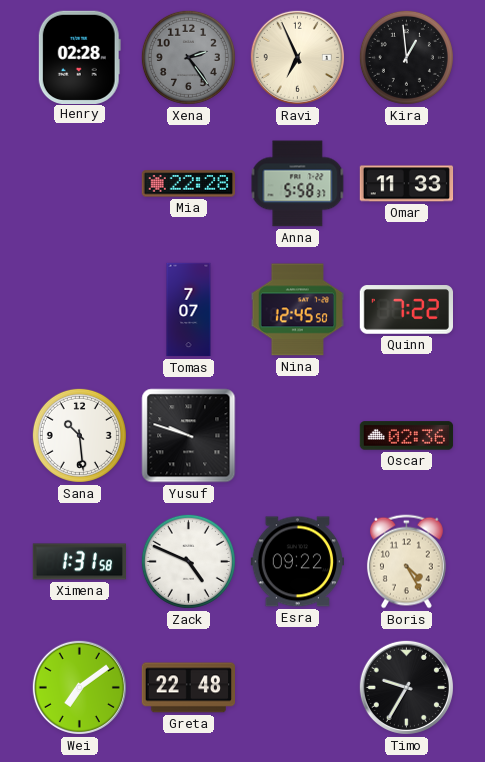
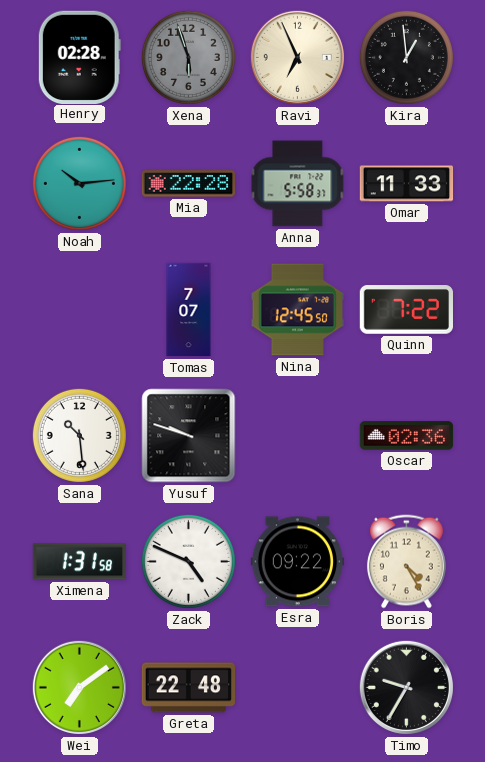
Xena: 2:24 -> 5:57
Noah: none -> 10:14
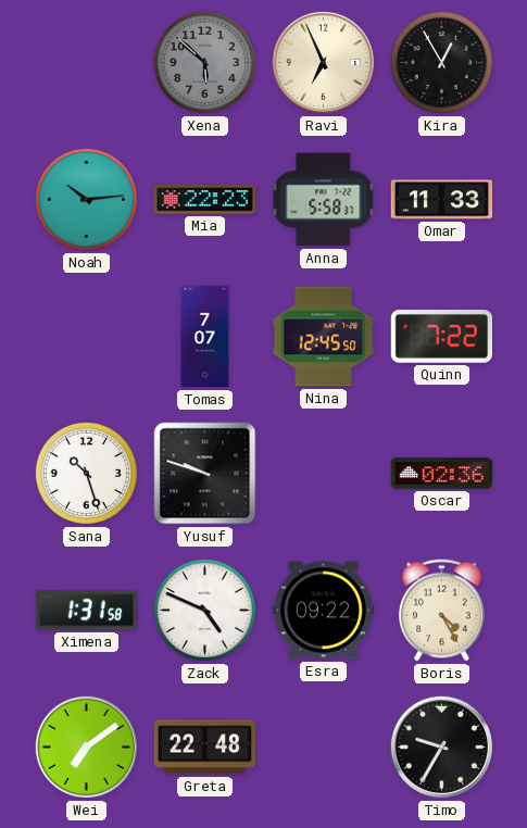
Henry: 02:28 -> none
Xena: 5:57 -> 5:52
Kira: 12:59 -> 12:55
Mia: 22:28 -> 22:23
Sana: 10:29 -> 10:27
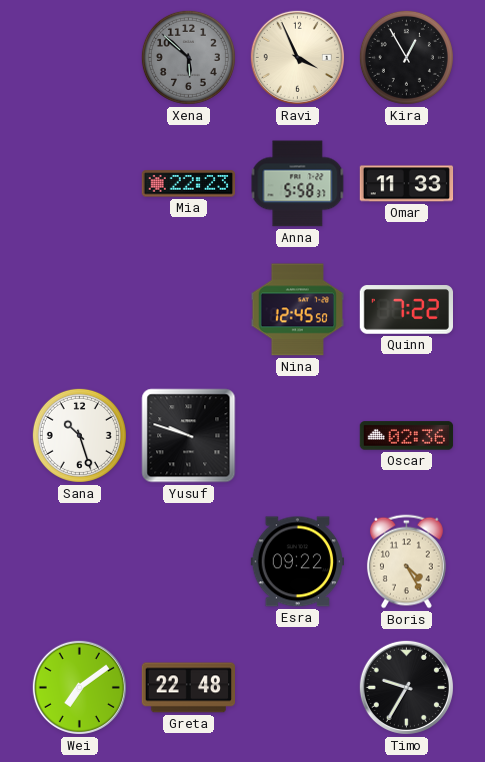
Ravi: 6:56 -> 3:56
Noah: 10:14 -> none
Tomas: 7:07 -> none
Ximena: 1:31 -> none
Zack: 4:49 -> none
